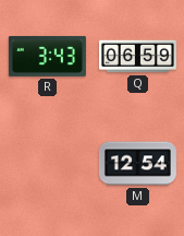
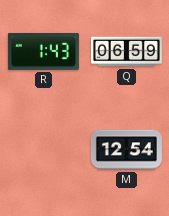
R: 3:43 -> 1:43
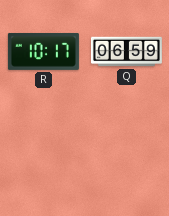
R: 1:43 -> 10:17
M: 12:54 -> none
